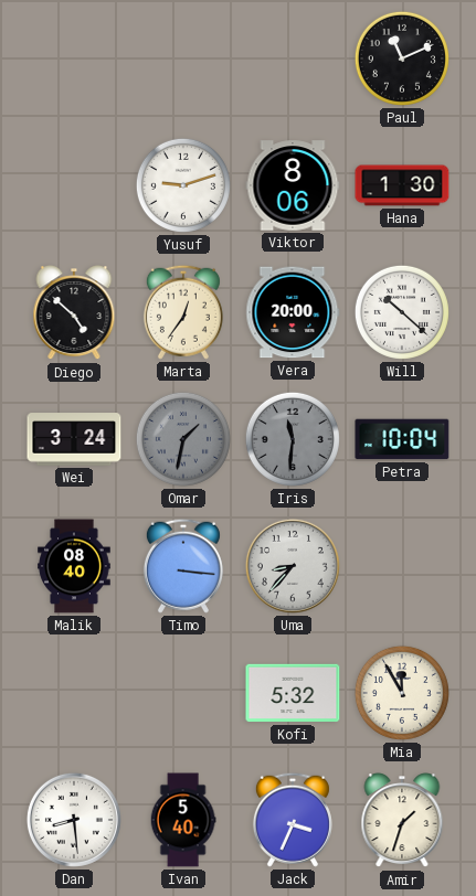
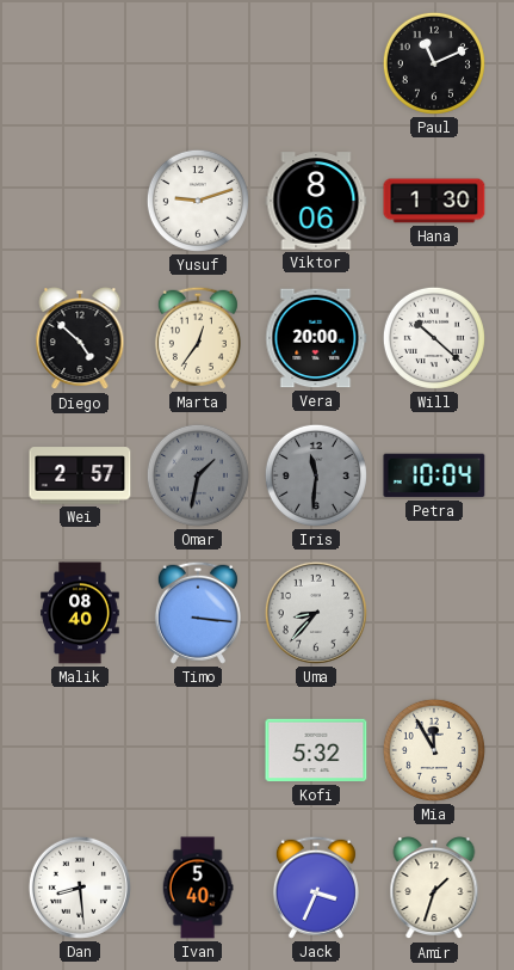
Wei: 3:24 -> 2:57
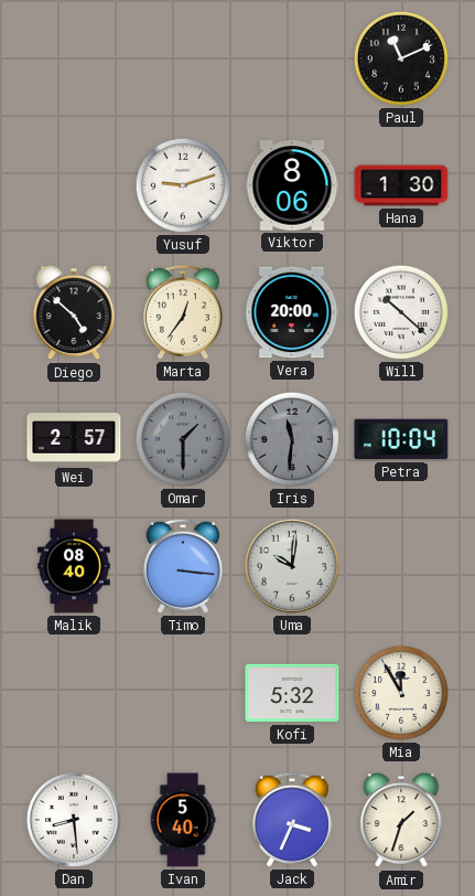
Omar: 1:32 -> 1:30
Uma: 8:37 -> 10:01
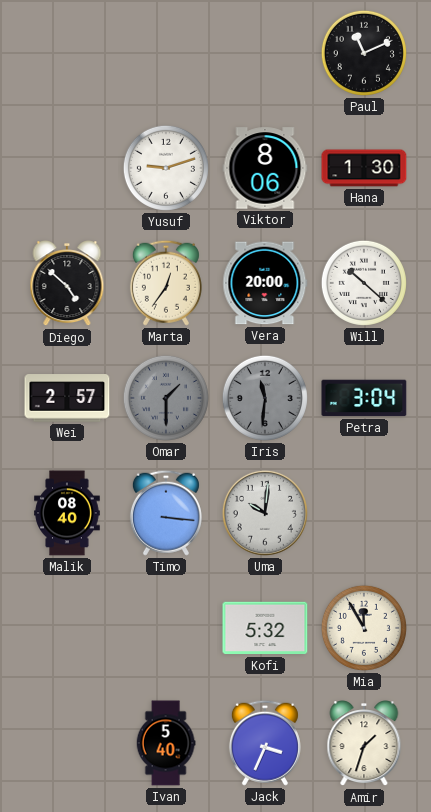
Petra: 10:04 -> 3:04
Dan: 8:29 -> none
